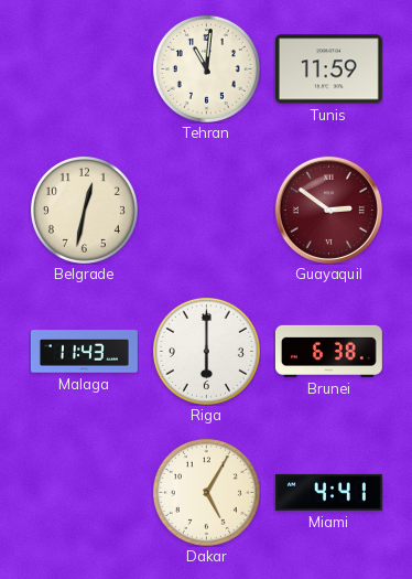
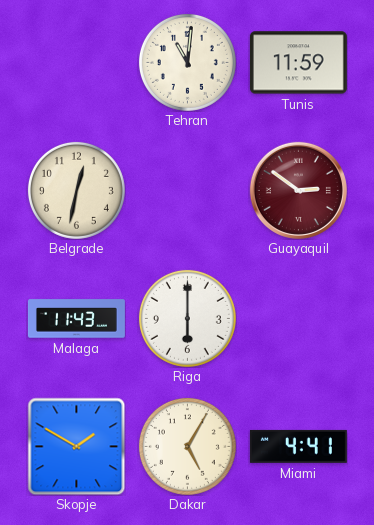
Brunei: 6:38 -> none
Skopje: none -> 1:50
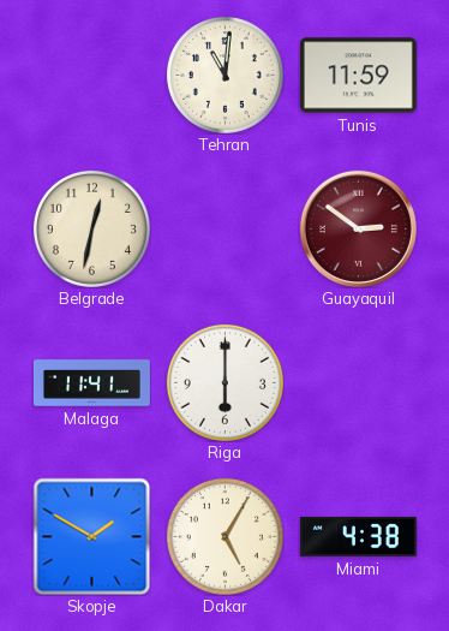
Malaga: 11:43 -> 11:41
Miami: 4:41 -> 4:38
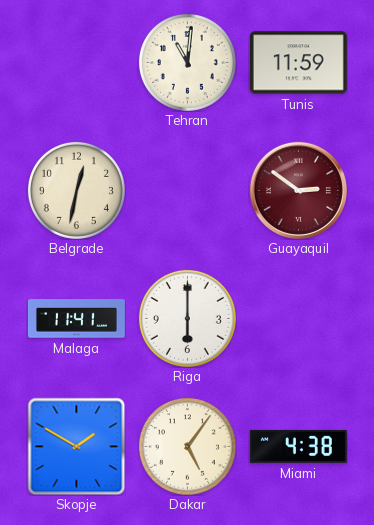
Dakar: 5:05 -> 5:06
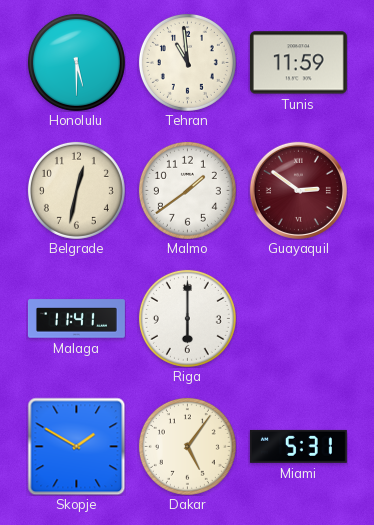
Honolulu: none -> 5:30
Tehran: 11:01 -> 10:59
Malmo: none -> 1:39
Miami: 4:38 -> 5:31
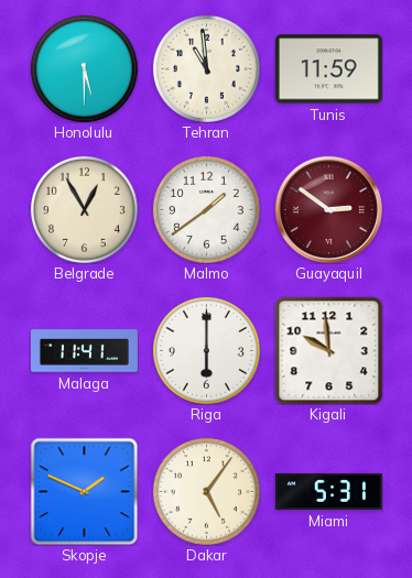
Belgrade: 12:32 -> 12:55
Kigali: none -> 9:59
Skopje: 1:50 -> 1:49
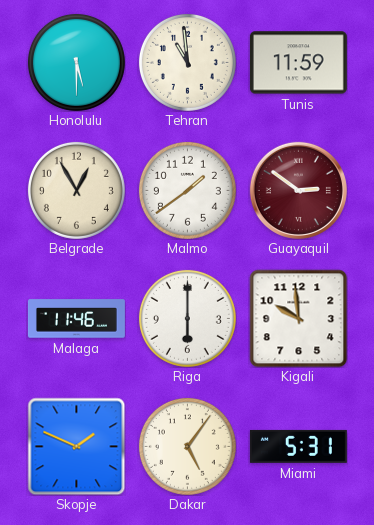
Malaga: 11:41 -> 11:46
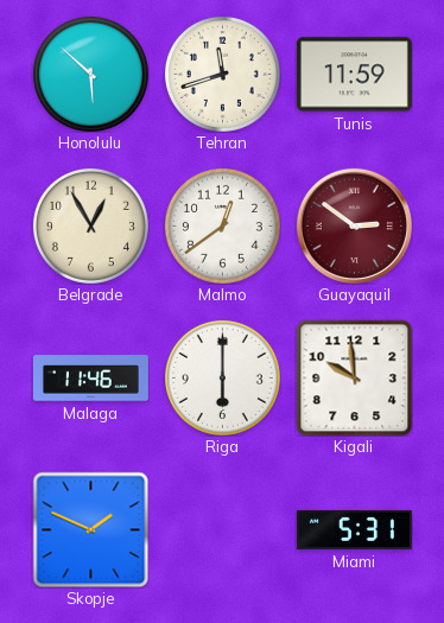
Honolulu: 5:30 -> 5:52
Tehran: 10:59 -> 11:42
Malmo: 1:39 -> 12:39
Dakar: 5:06 -> none
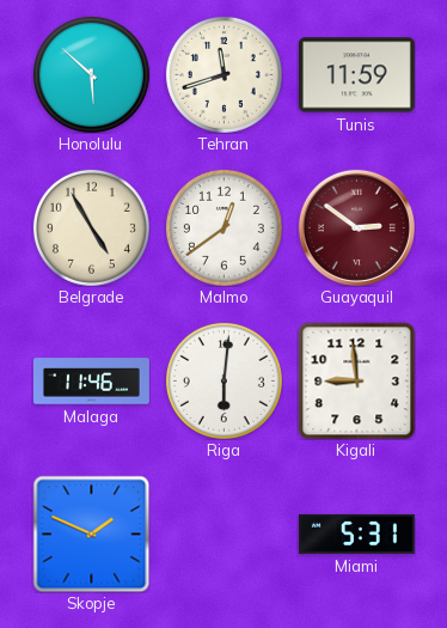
Belgrade: 12:55 -> 4:55
Riga: 6:00 -> 6:01
Kigali: 9:59 -> 8:59
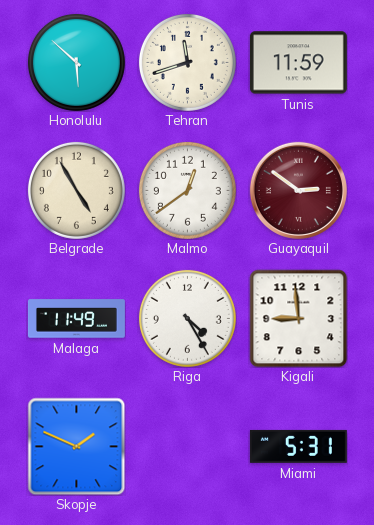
Malaga: 11:46 -> 11:49
Riga: 6:01 -> 4:25
